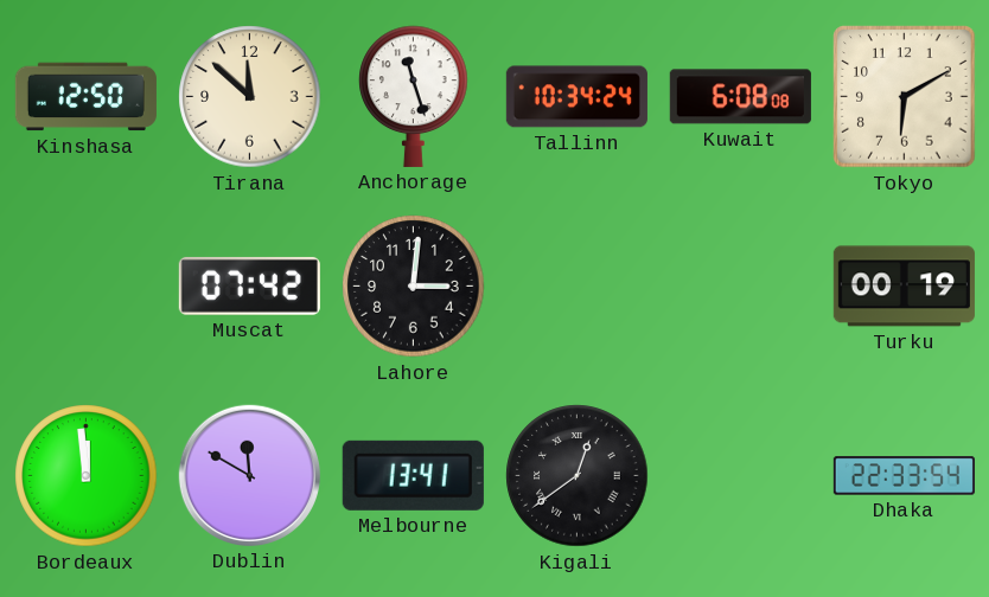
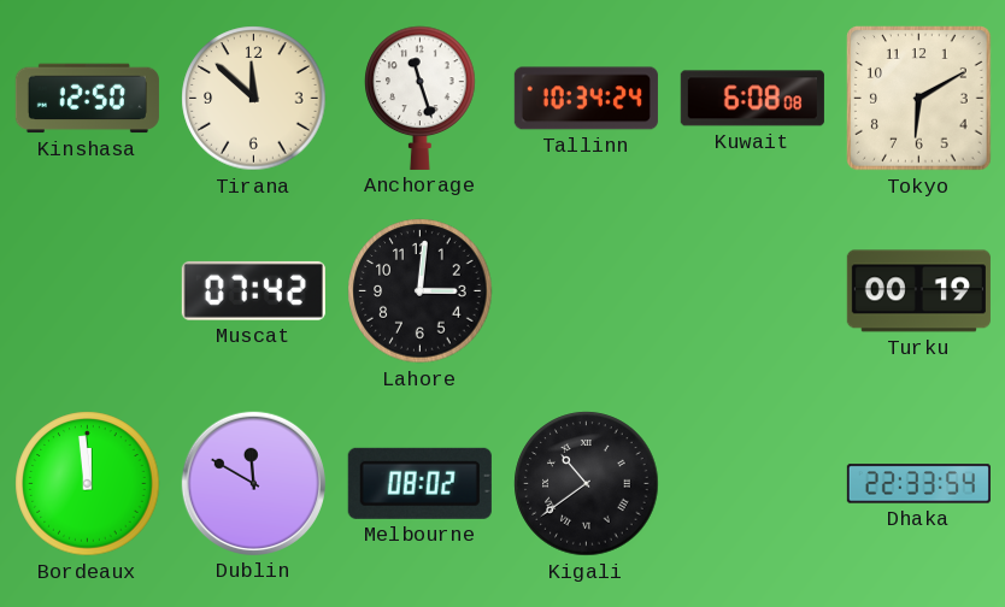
Melbourne: 13:41 -> 08:02
Kigali: 12:39 -> 10:39
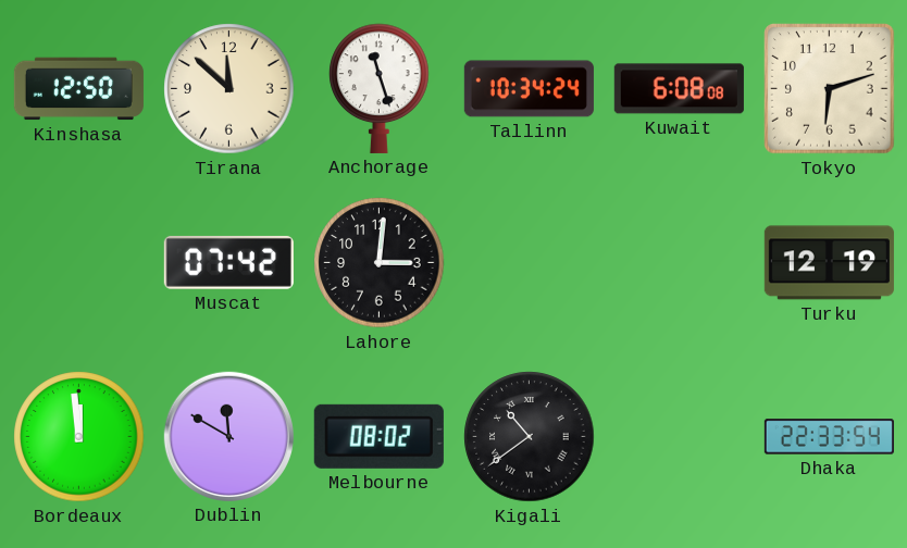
Tokyo: 6:10 -> 6:12
Turku: 00:19 -> 12:19
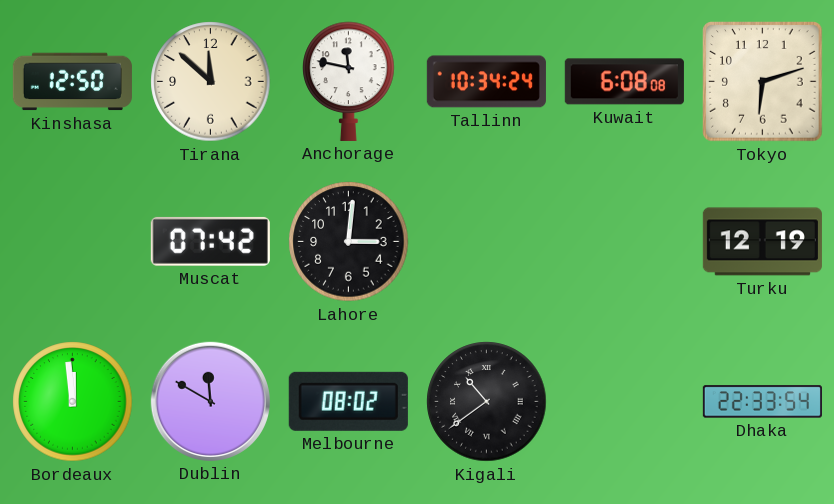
Anchorage: 11:27 -> 11:47
